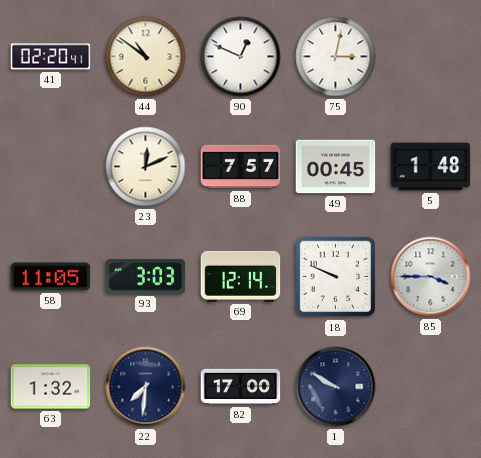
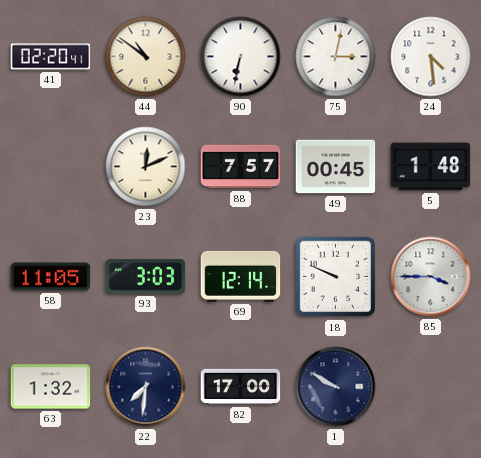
90: 12:49 -> 6:32
24: none -> 4:29
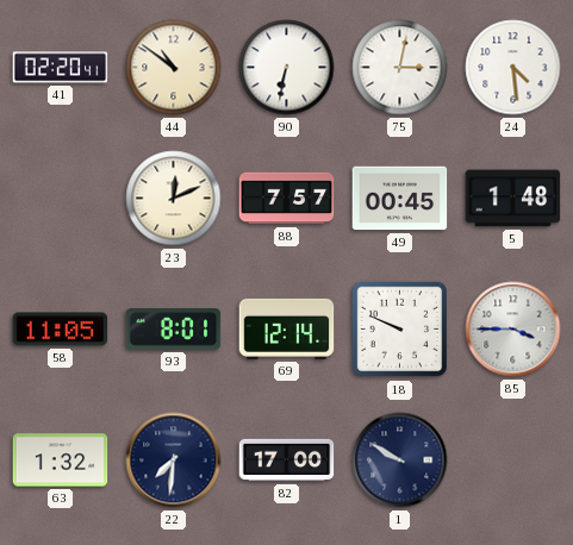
93: 3:03 -> 8:01
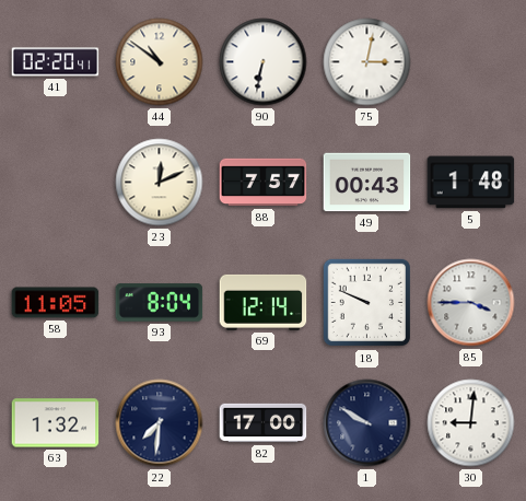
24: 4:29 -> none
49: 00:45 -> 00:43
93: 8:01 -> 8:04
30: none -> 9:01
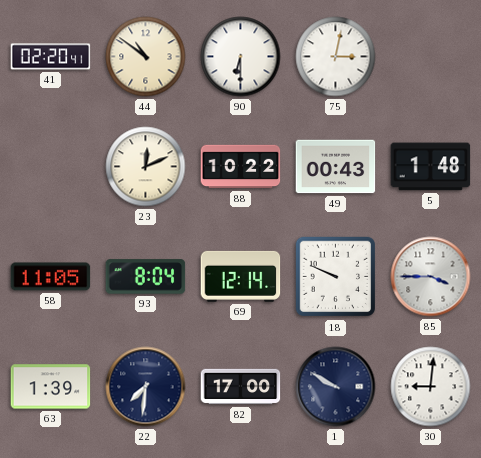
90: 6:32 -> 6:30
88: 7:57 -> 10:22
63: 1:32 -> 1:39
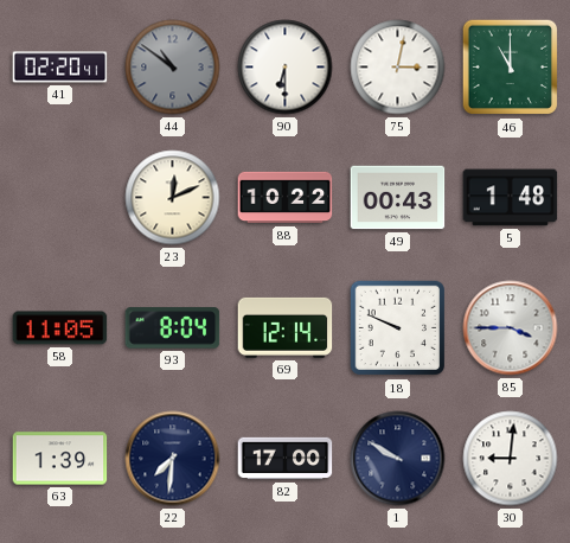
44 dial: cream -> grey
46: none -> 11:00
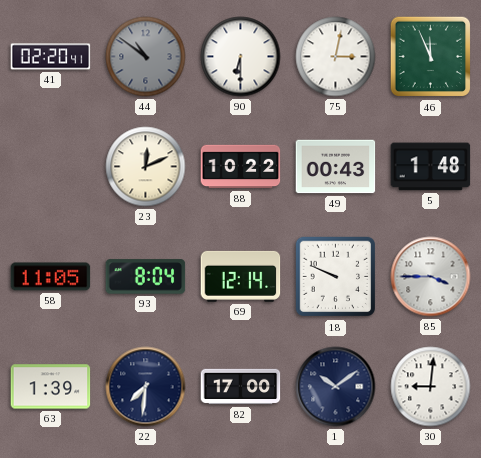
46: 11:00 -> 11:56
1: 9:50 -> 10:09
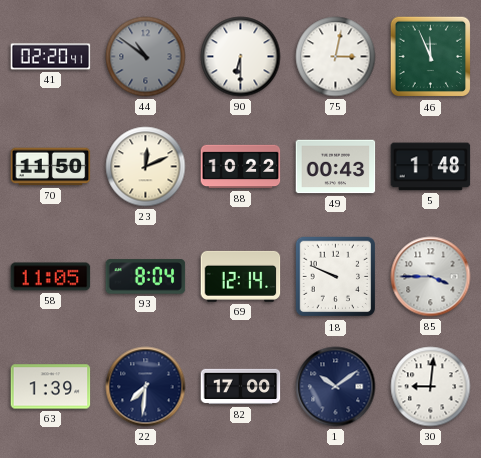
70: none -> 11:50
